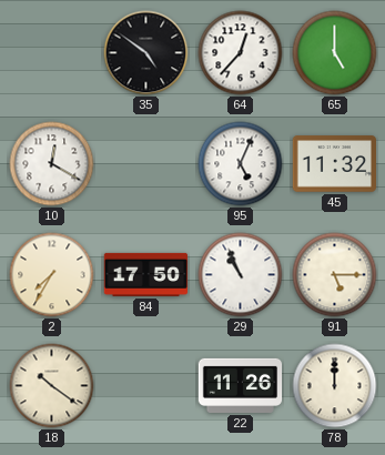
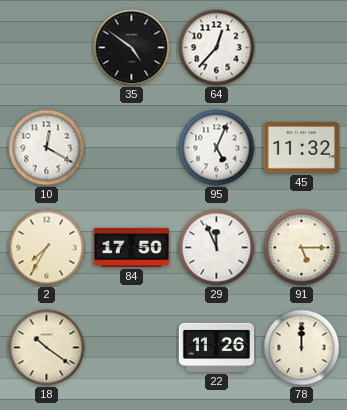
65: 5:00 -> none
29: 10:56 -> 11:56
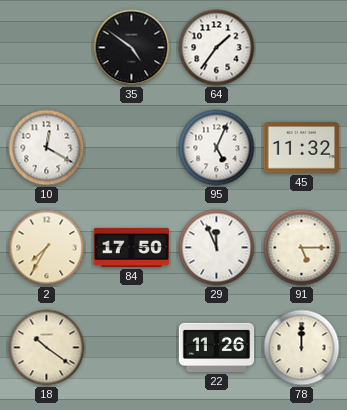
64: 12:37 -> 1:36
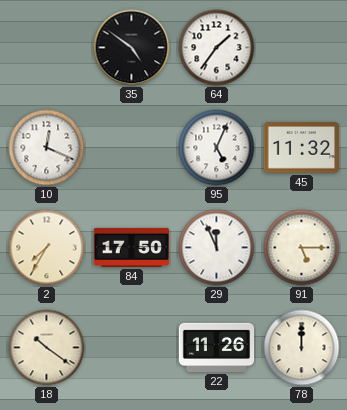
10: 12:20 -> 12:19
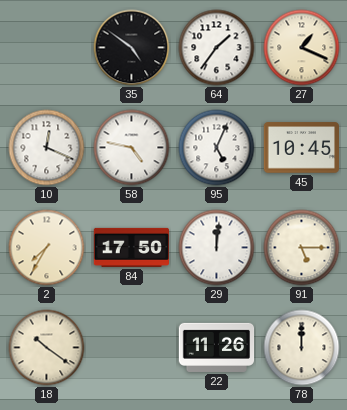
27: none -> 1:19
58: none -> 4:47
45: 11:32 -> 10:45
29: 11:56 -> 12:01
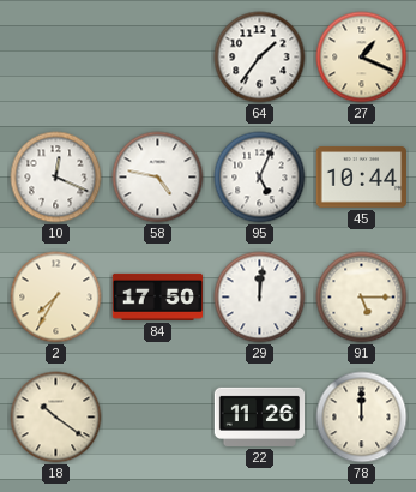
35: 4:51 -> none
45: 10:45 -> 10:44
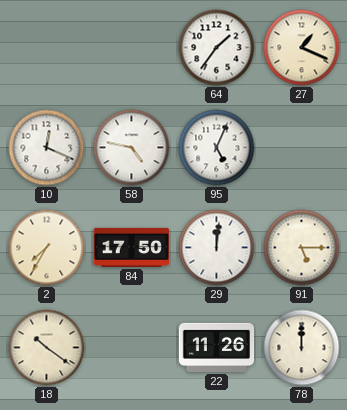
45: 10:44 -> none
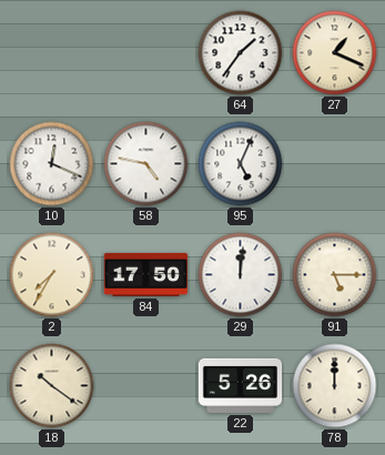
22: 11:26 -> 5:26
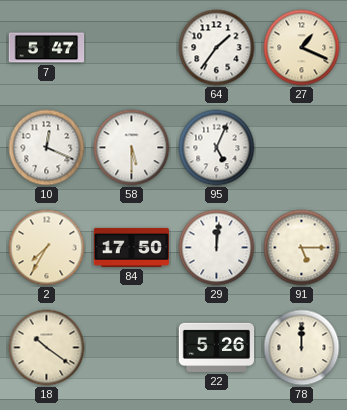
7: none -> 5:47
58: 4:47 -> 5:30
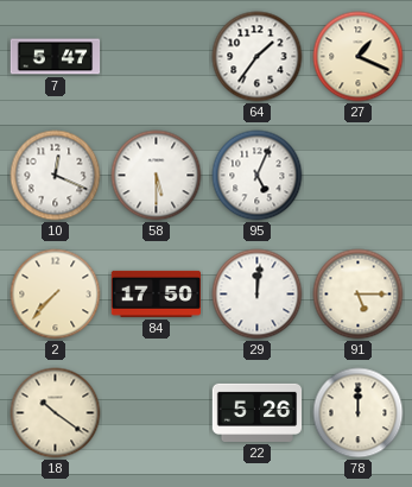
2: 7:35 -> 7:37
